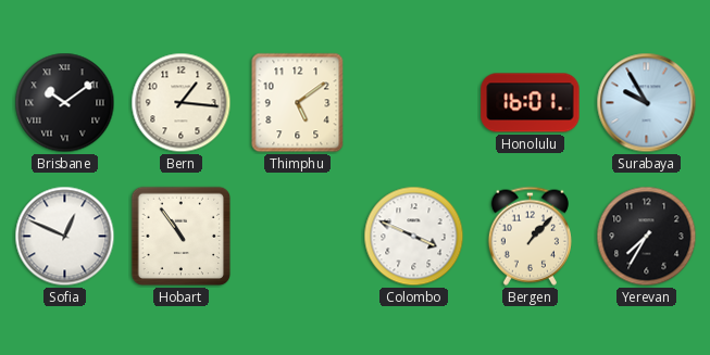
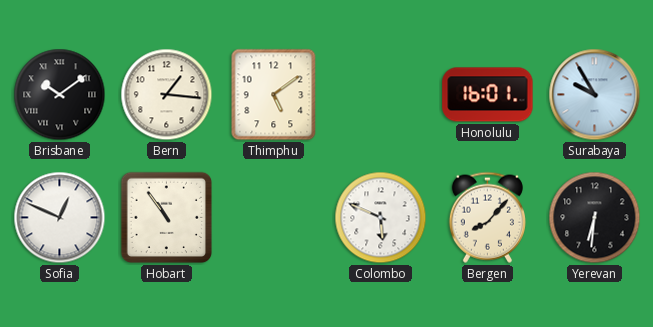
Colombo: 3:49 -> 5:49
Bergen: 1:07 -> 8:07
Yerevan: 7:35 -> 6:31
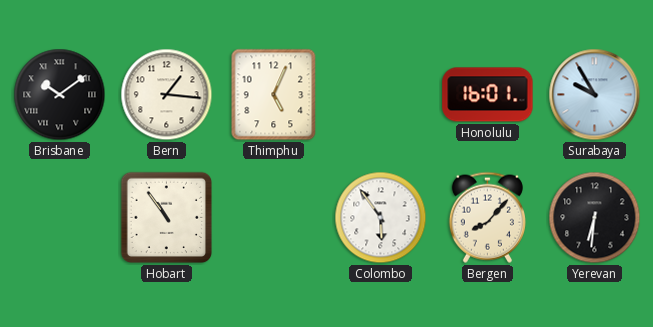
Thimphu: 5:09 -> 5:04
Sofia: 12:49 -> none
Colombo: 5:49 -> 5:54
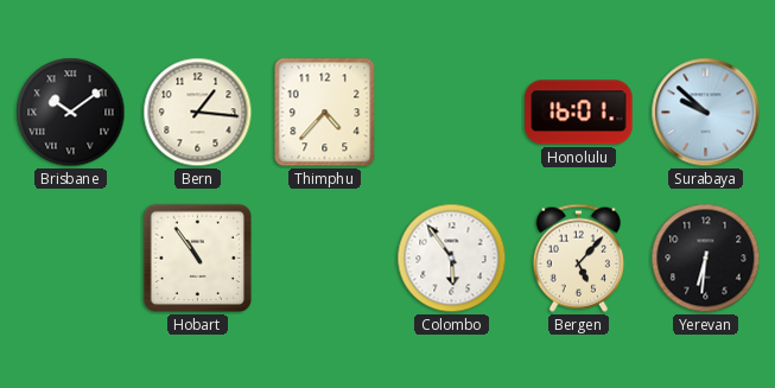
Thimphu: 5:04 -> 4:37
Surabaya: 9:55 -> 9:52
Bergen: 8:07 -> 5:07
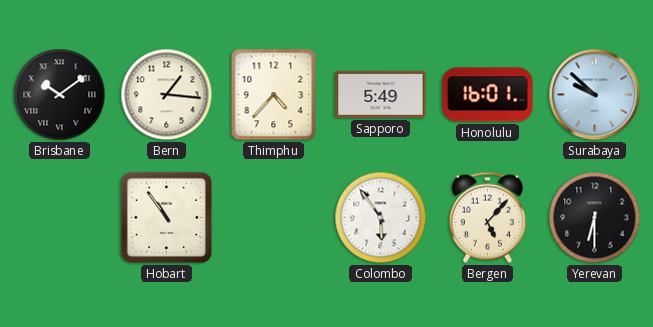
Sapporo: none -> 5:49
Yerevan: 6:31 -> 6:30
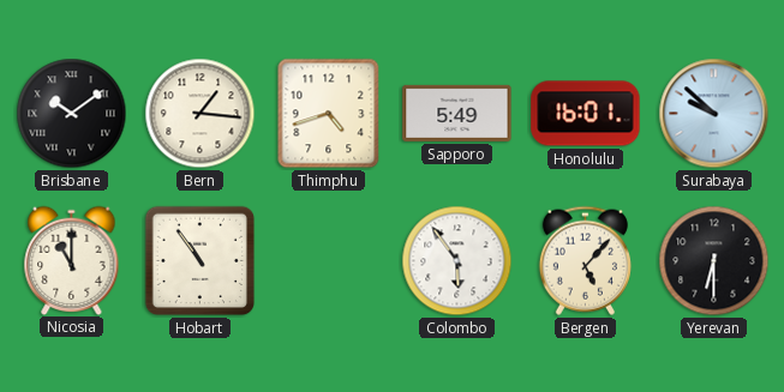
Thimphu: 4:37 -> 4:42
Nicosia: none -> 11:00
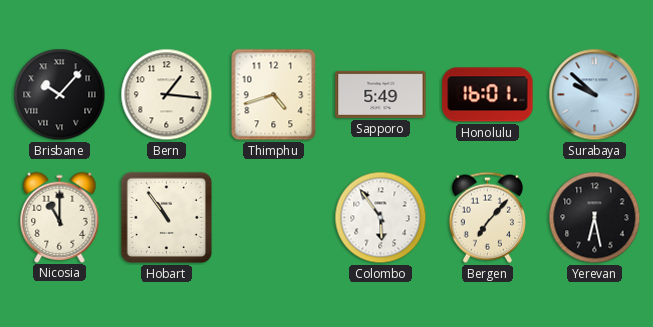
Brisbane: 10:09 -> 10:07
Bergen: 5:07 -> 7:07
Yerevan: 6:30 -> 6:28
